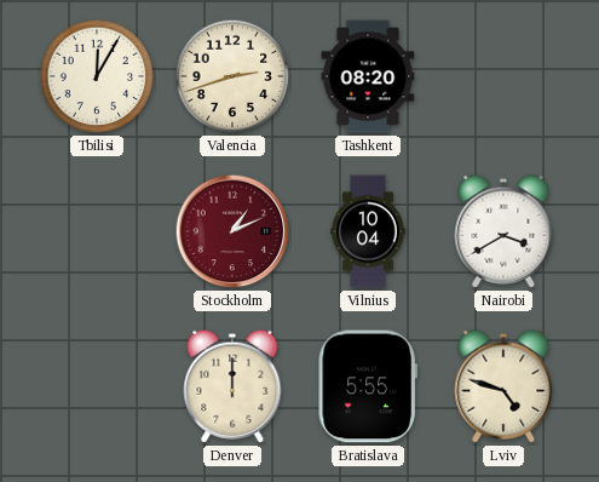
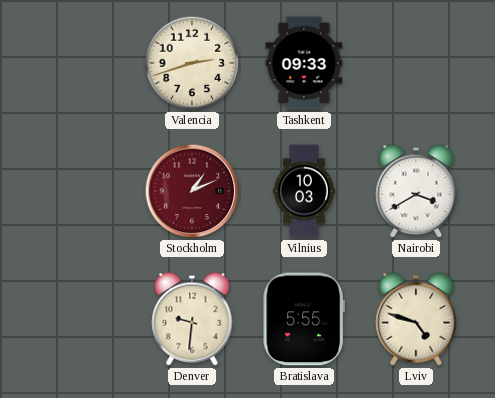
Tbilisi: 12:05 -> none
Tashkent: 08:20 -> 09:33
Vilnius: 10:04 -> 10:03
Denver: 12:00 -> 9:31
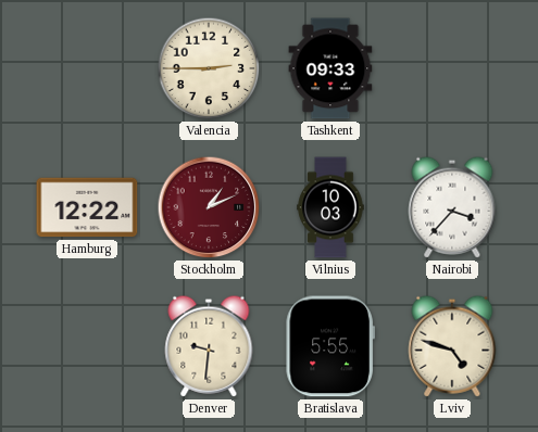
Valencia: 2:42 -> 2:45
Hamburg: none -> 12:22
Nairobi: 3:40 -> 3:37
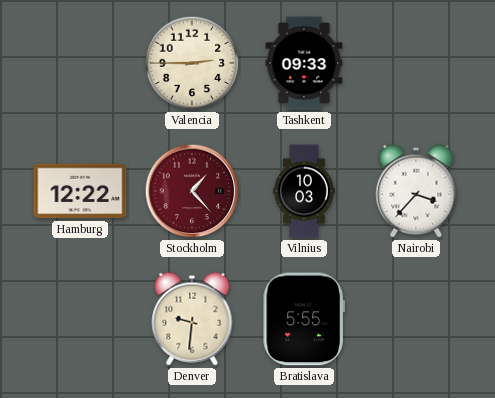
Stockholm: 1:11 -> 1:23
Lviv: 4:48 -> none
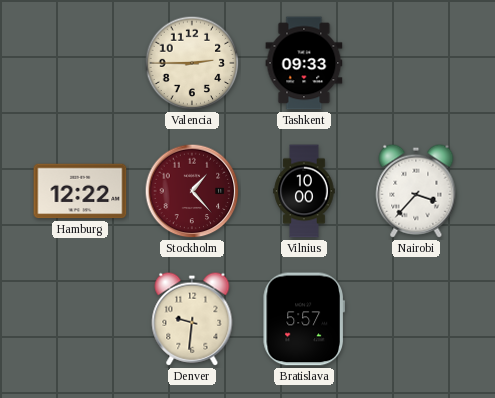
Vilnius: 10:03 -> 10:00
Bratislava: 5:55 -> 5:57
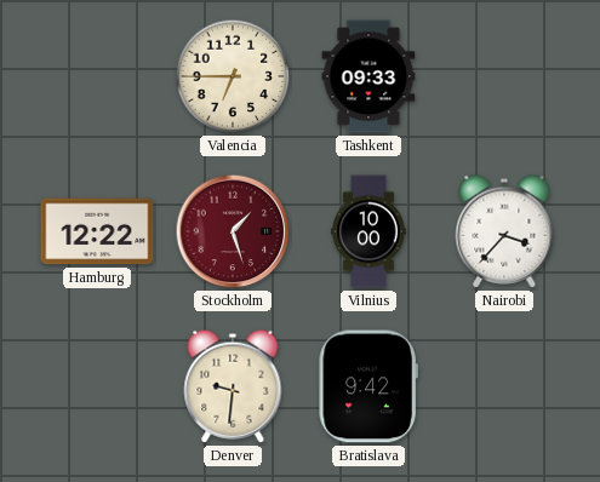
Valencia: 2:45 -> 6:45
Stockholm: 1:23 -> 1:27
Bratislava: 5:57 -> 9:42
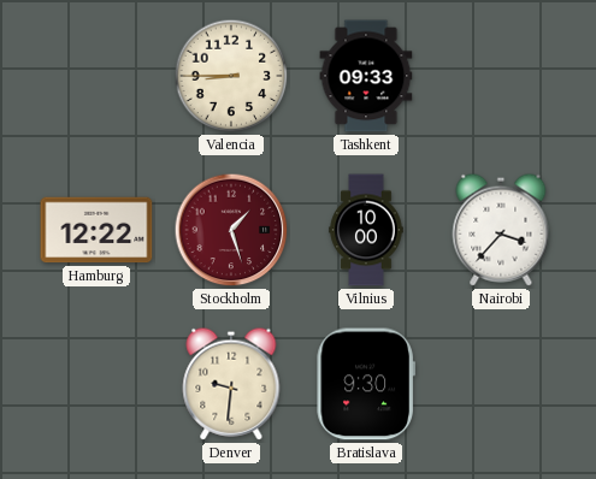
Valencia: 6:45 -> 8:45
Bratislava: 9:42 -> 9:30
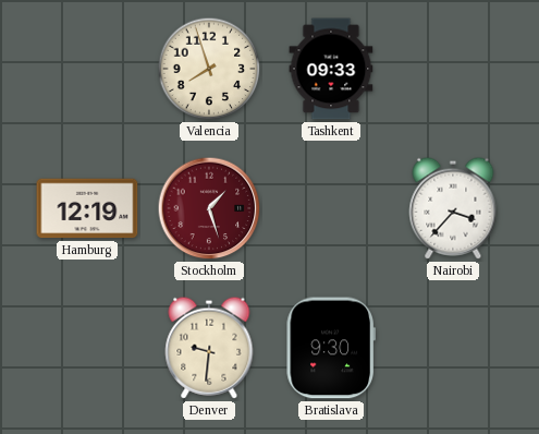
Valencia: 8:45 -> 7:57
Hamburg: 12:22 -> 12:19
Vilnius: 10:00 -> none
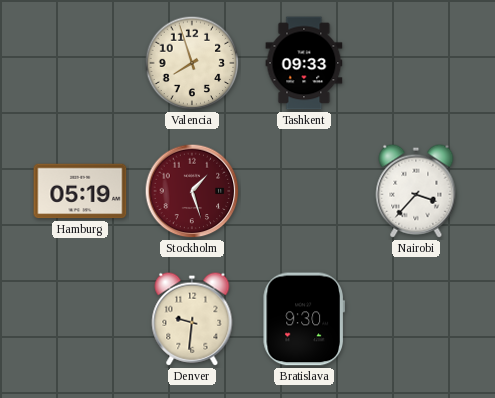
Hamburg: 12:19 -> 05:19
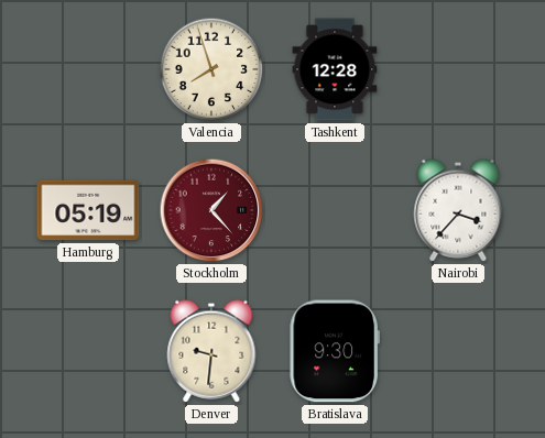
Tashkent: 09:33 -> 12:28
Stockholm: 1:27 -> 1:23
